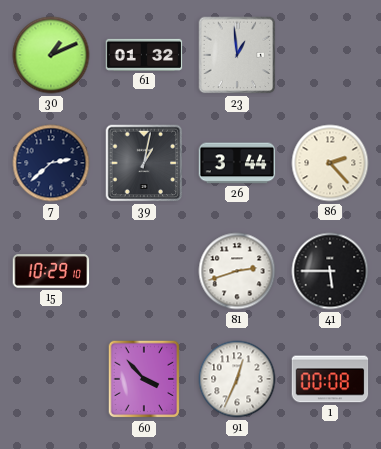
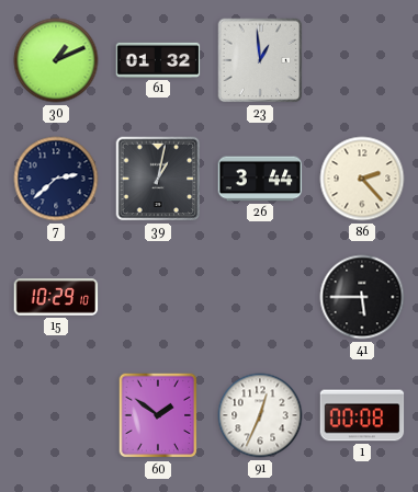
81: 2:42 -> none
60: 3:53 -> 1:51
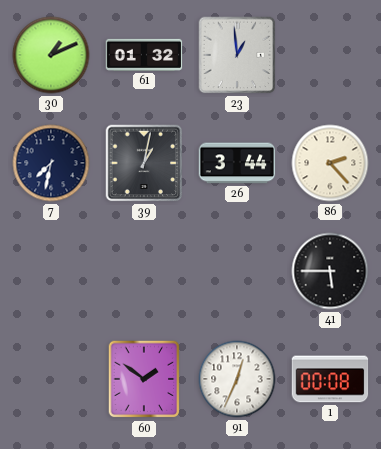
7: 2:38 -> 7:32
15: 10:29 -> none
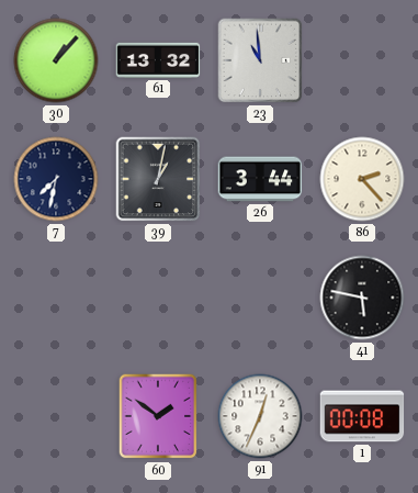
30: 1:11 -> 1:07
61: 01:32 -> 13:32
23: 12:59 -> 10:59
41: 5:45 -> 5:47
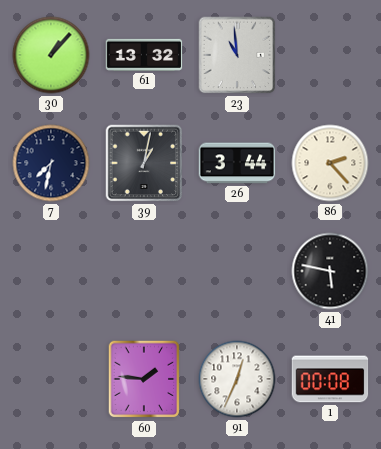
60: 1:51 -> 1:46
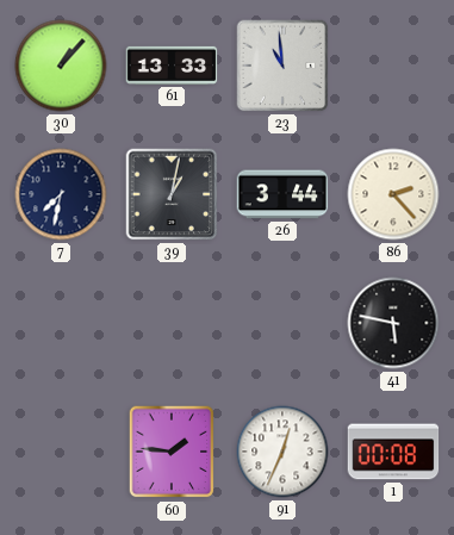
61: 13:32 -> 13:33
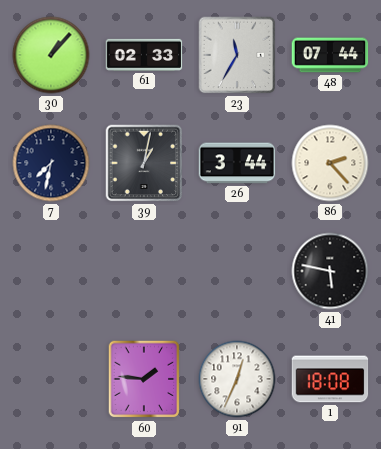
61: 13:33 -> 02:33
23: 10:59 -> 11:35
48: none -> 07:44
1: 00:08 -> 18:08
